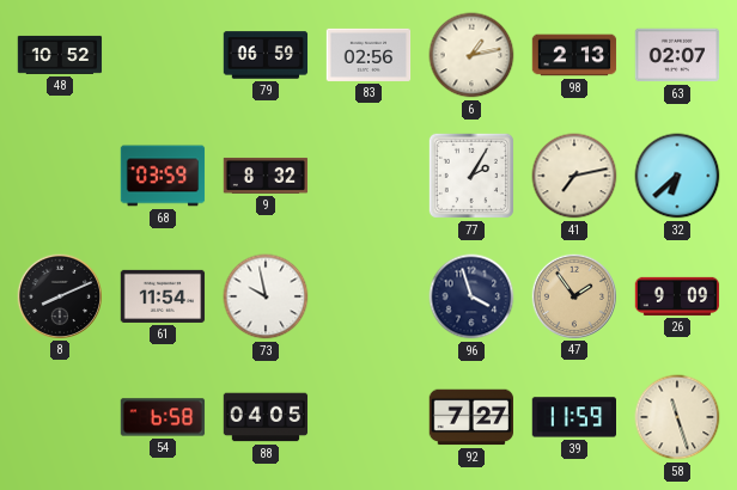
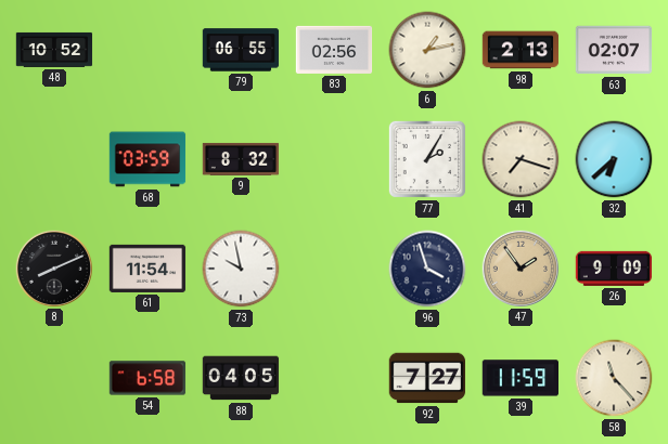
79: 06:59 -> 06:55
41: 7:13 -> 7:18
58: 11:27 -> 11:23
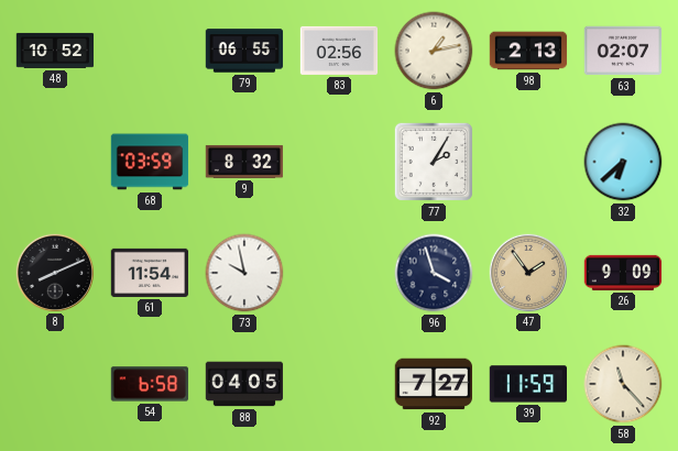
41: 7:18 -> none
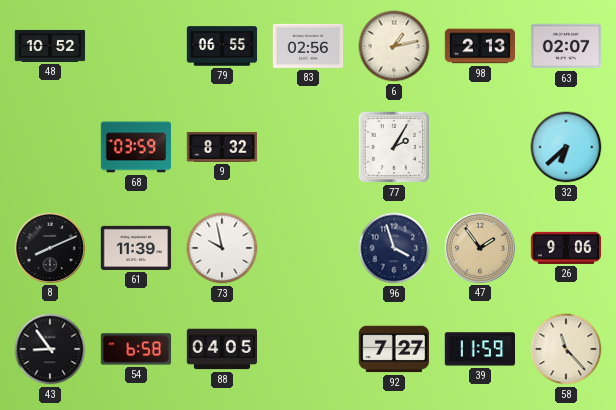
61: 11:54 -> 11:39
26: 9:09 -> 9:06
43: none -> 8:54
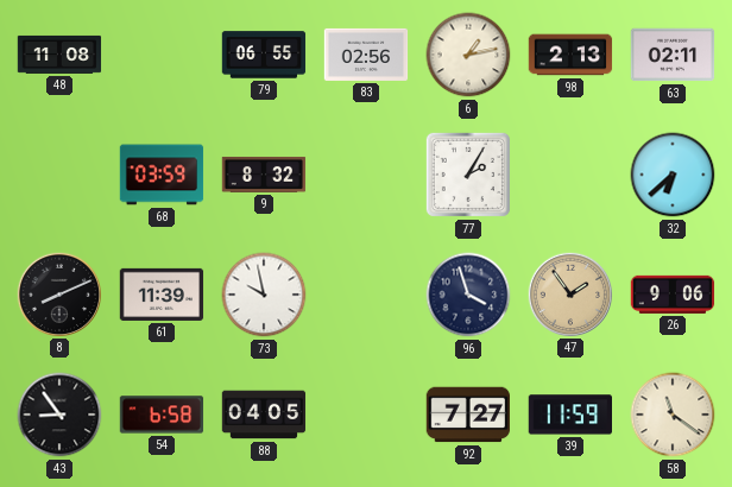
48: 10:52 -> 11:08
63: 02:07 -> 02:11
58: 11:23 -> 11:21
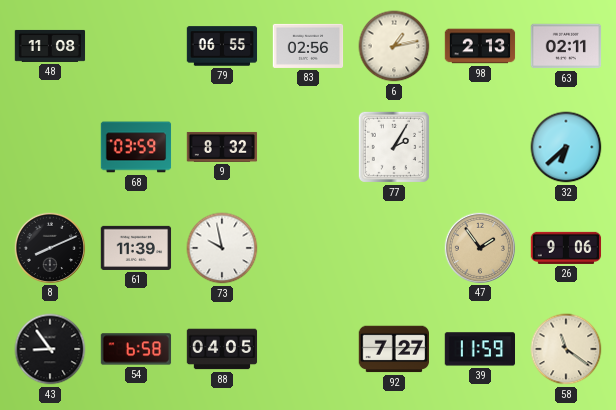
96: 3:57 -> none
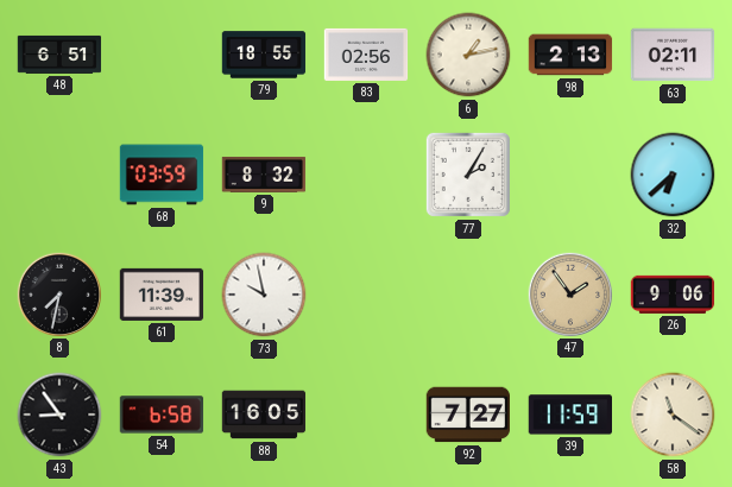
48: 11:08 -> 6:51
79: 06:55 -> 18:55
8: 8:11 -> 7:32
88: 04:05 -> 16:05
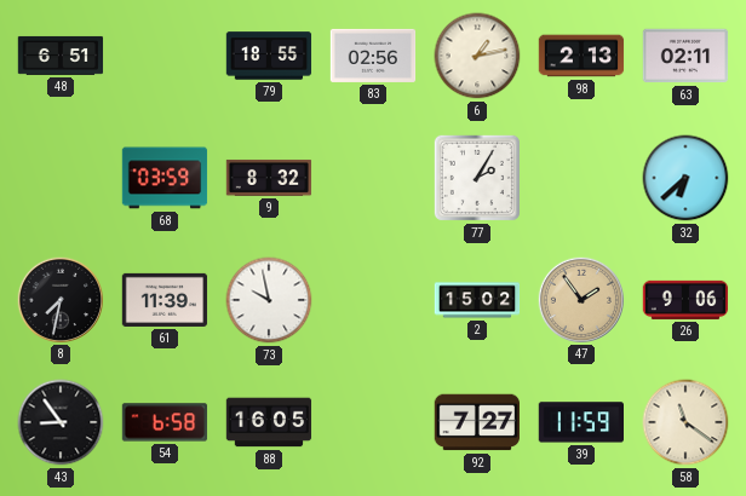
2: none -> 15:02
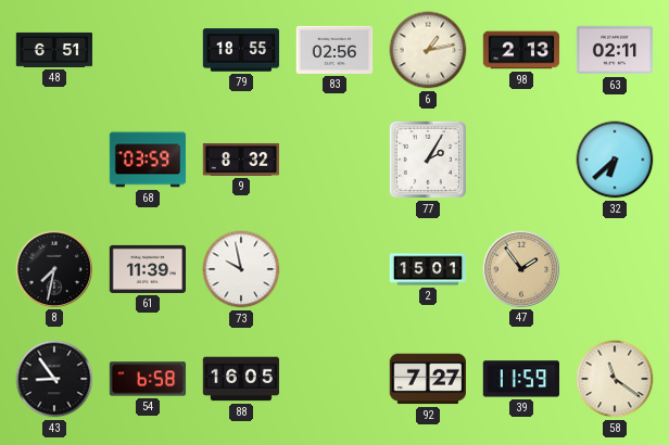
2: 15:02 -> 15:01
26: 9:06 -> none
